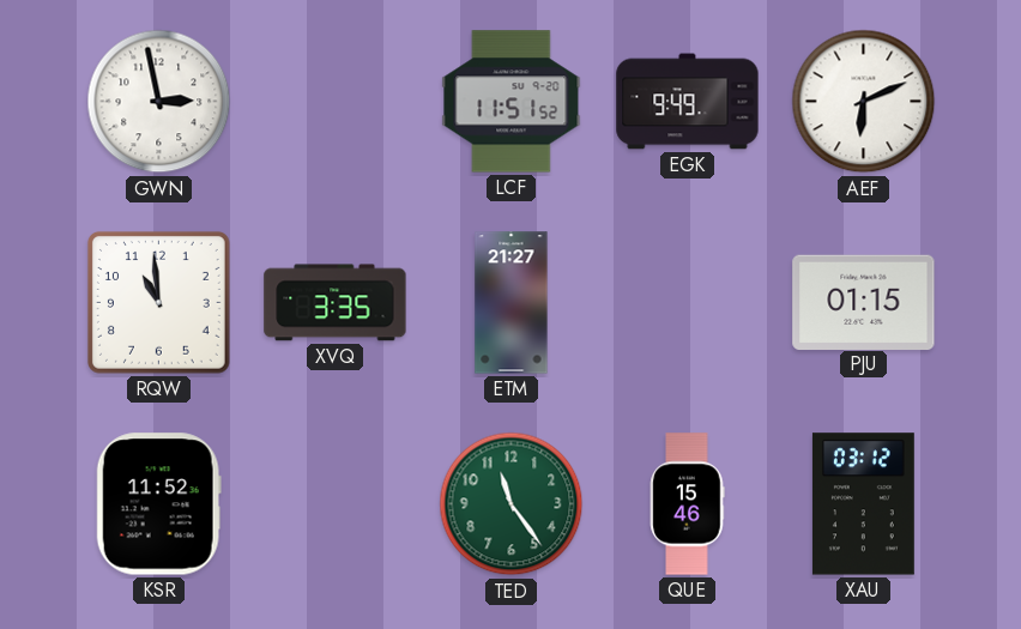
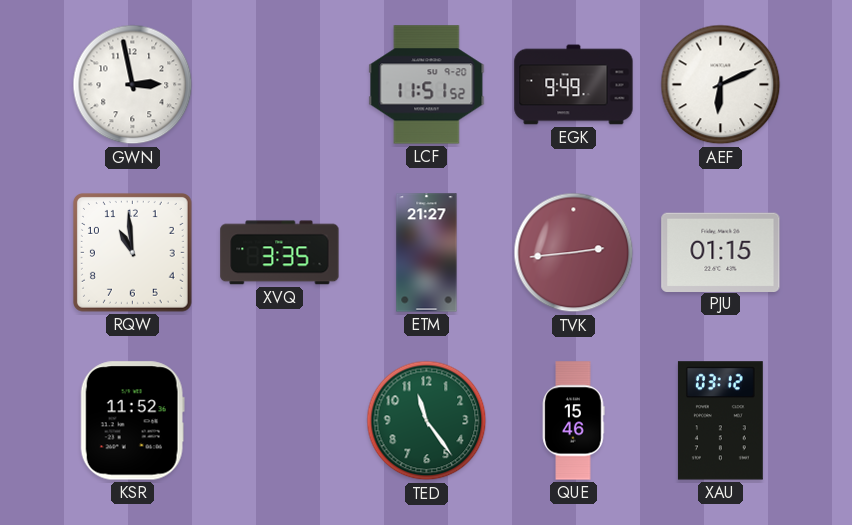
TVK: none -> 2:44
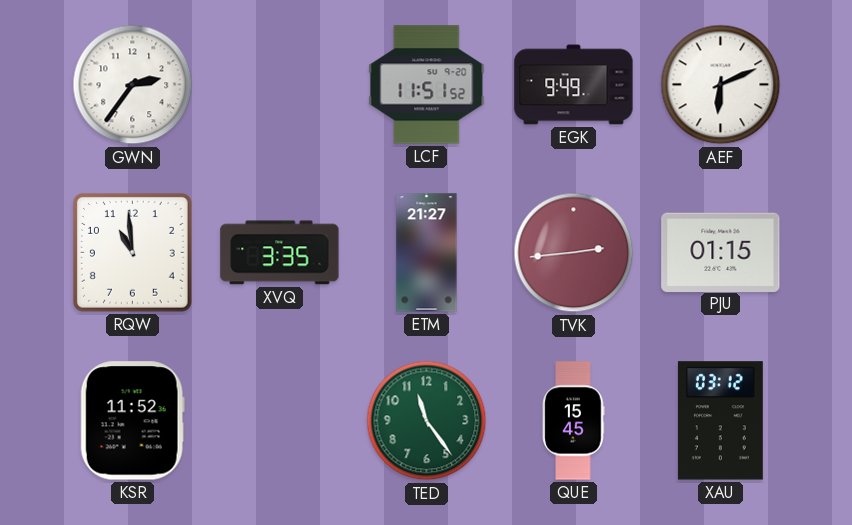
GWN: 2:58 -> 2:36
QUE: 15:46 -> 15:45
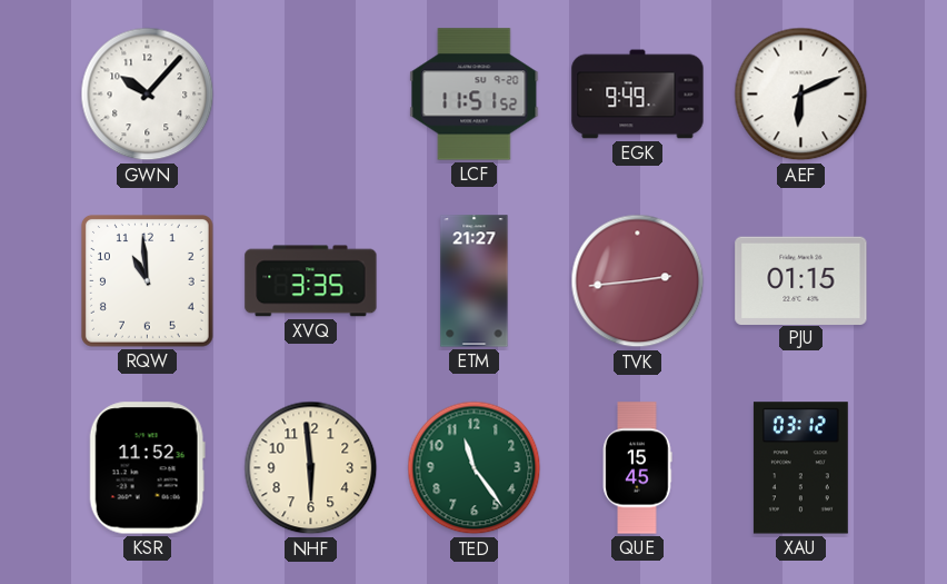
GWN: 2:36 -> 10:07
NHF: none -> 5:59
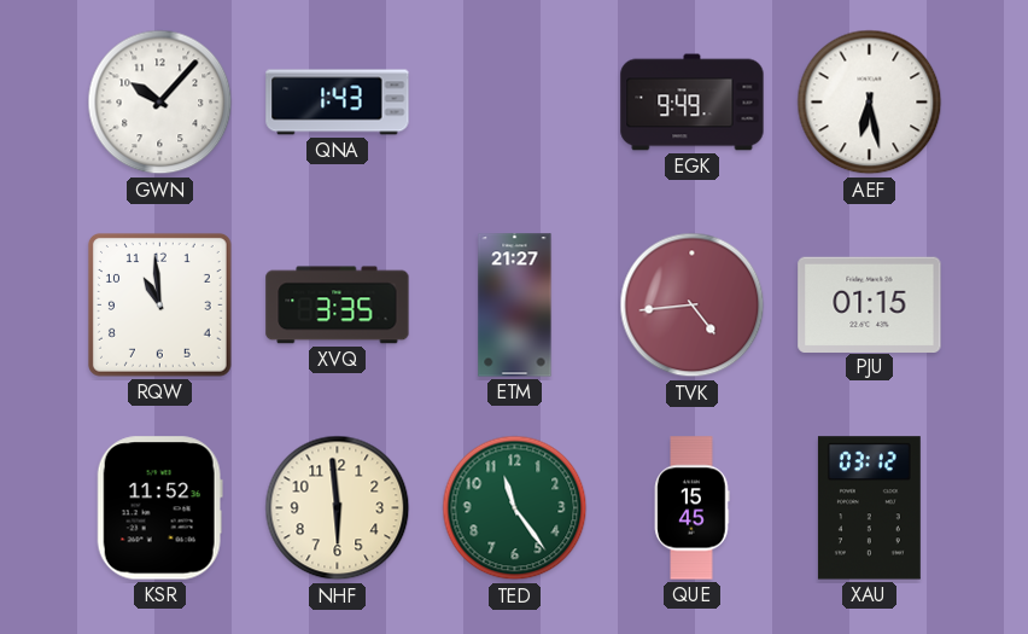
QNA: none -> 1:43
LCF: 11:51 -> none
AEF: 6:11 -> 6:28
TVK: 2:44 -> 4:44
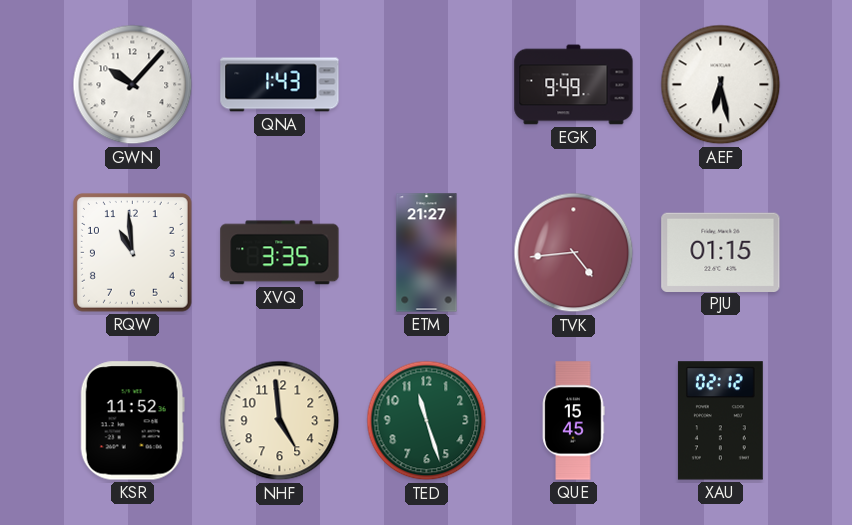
NHF: 5:59 -> 4:59
TED: 11:24 -> 11:27
XAU: 03:12 -> 02:12
